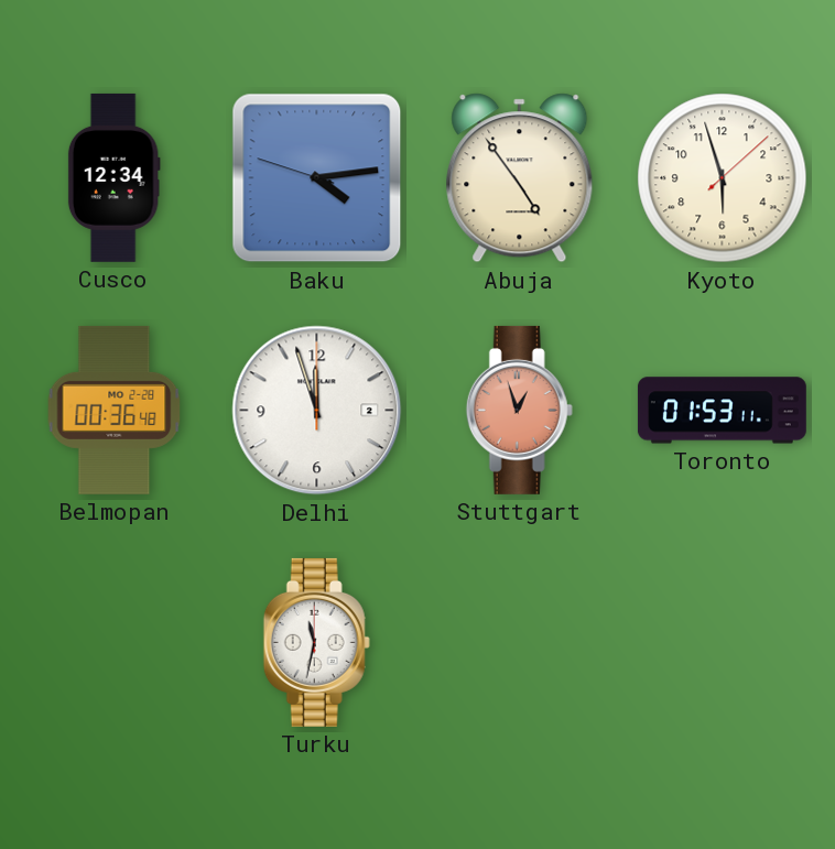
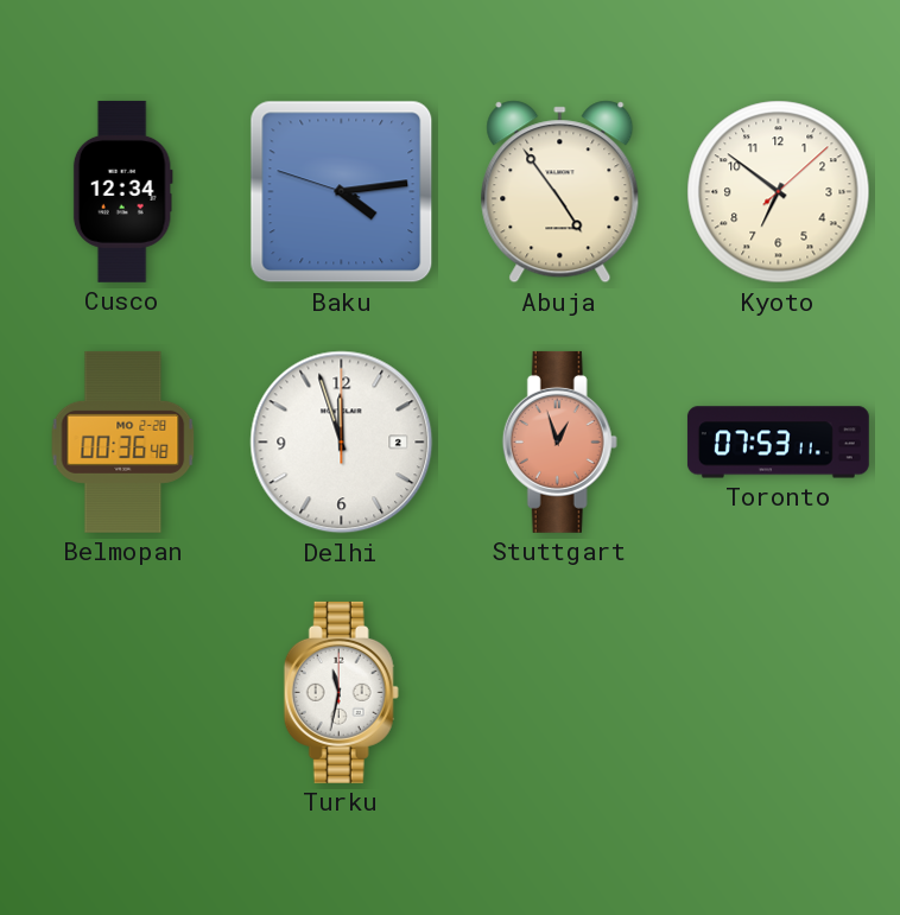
Kyoto: 5:57 -> 6:51
Toronto: 01:53 -> 07:53
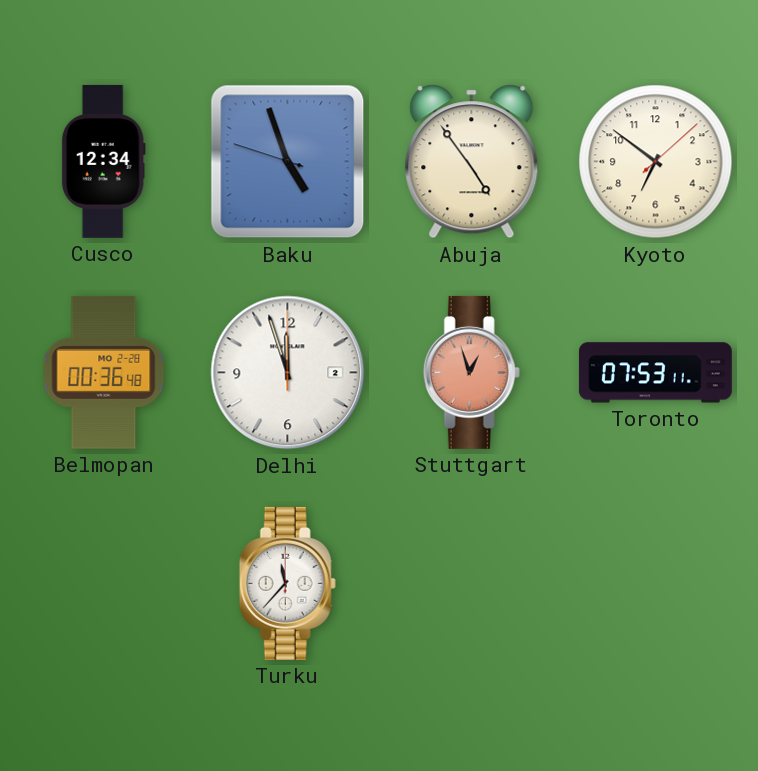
Baku: 4:13 -> 4:56
Turku: 11:32 -> 11:37
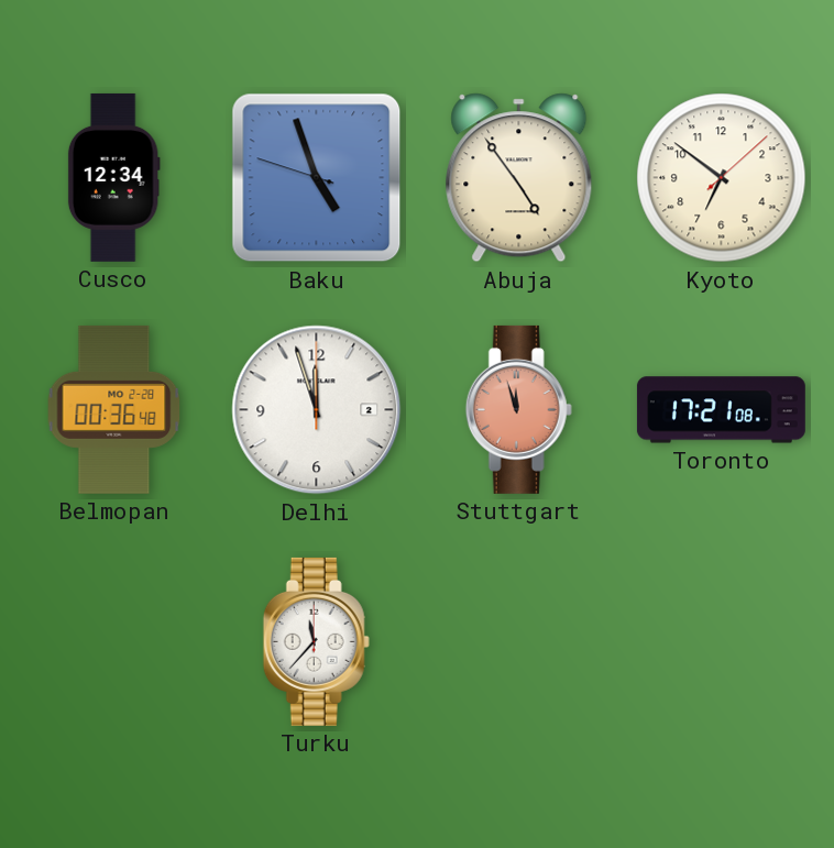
Stuttgart: 12:57 -> 11:57
Toronto: 07:53 -> 17:21
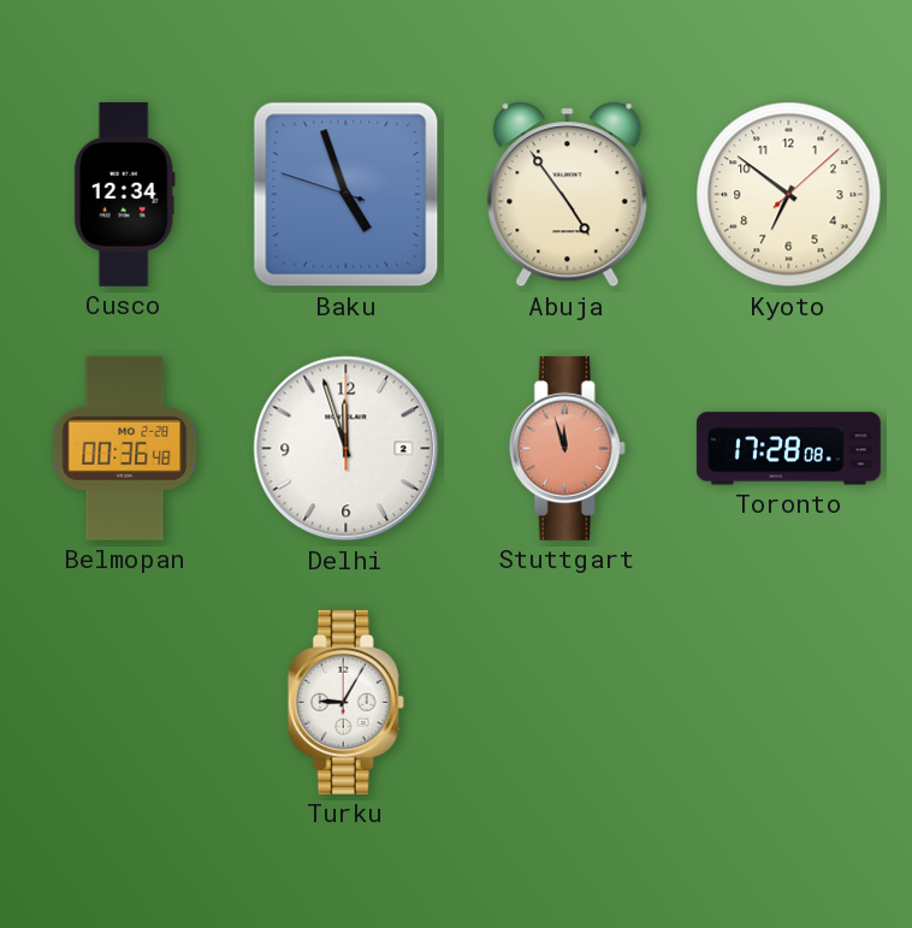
Toronto: 17:21 -> 17:28
Turku: 11:37 -> 9:05
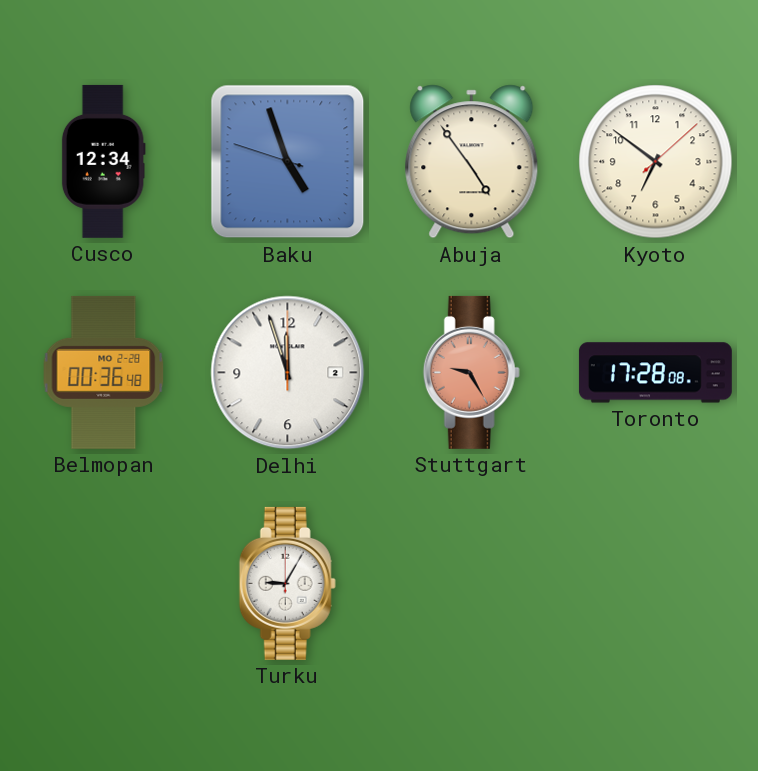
Stuttgart: 11:57 -> 9:25
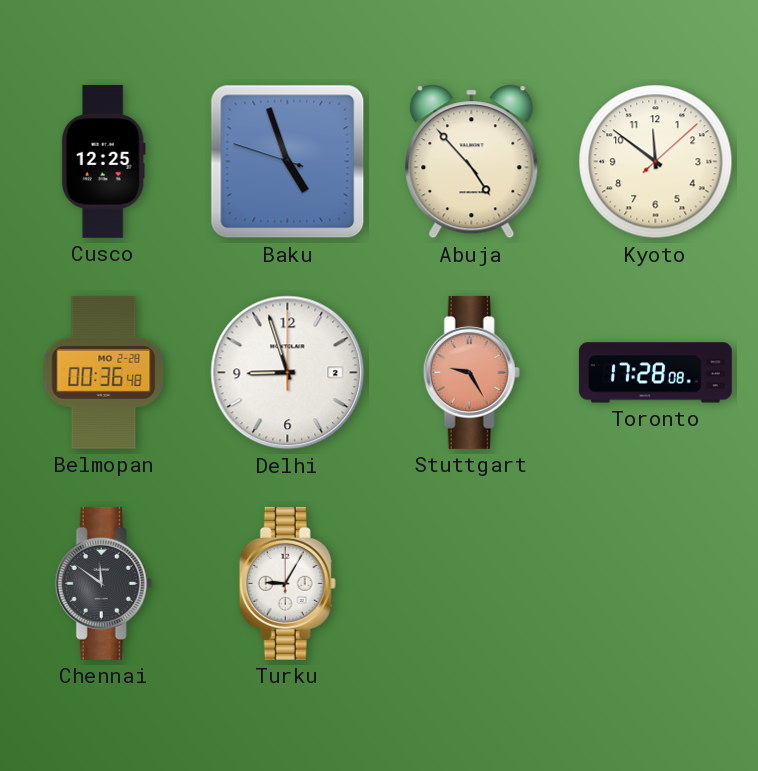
Cusco: 12:34 -> 12:25
Abuja: 4:54 -> 4:53
Kyoto: 6:51 -> 11:51
Delhi: 11:57 -> 8:57
Chennai: none -> 11:51
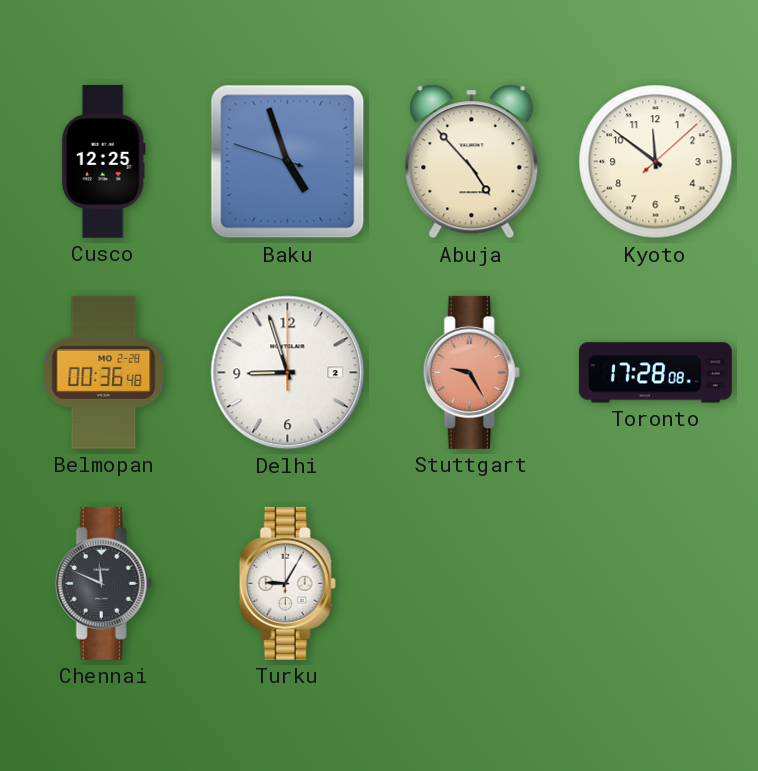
Chennai: 11:51 -> 11:49
